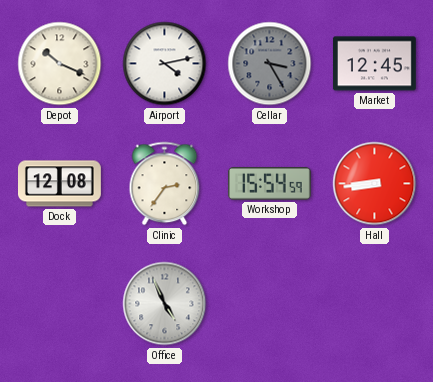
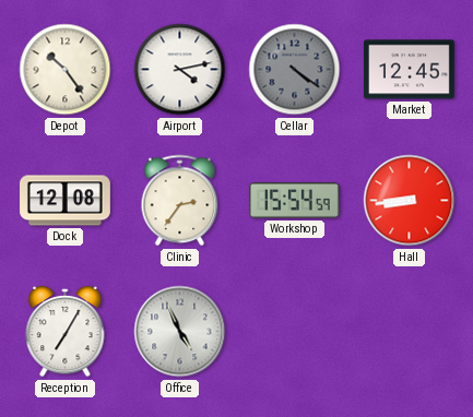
Depot: 10:19 -> 10:24
Cellar: 3:25 -> 4:21
Reception: none -> 7:05
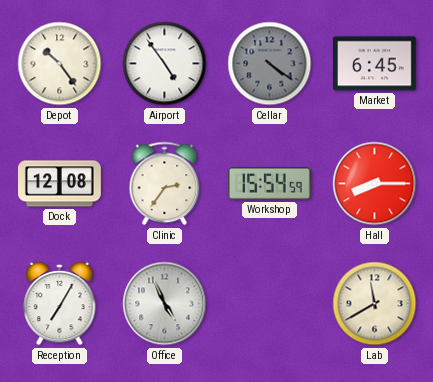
Airport: 4:13 -> 4:54
Market: 12:45 -> 6:45
Hall: 8:44 -> 8:15
Lab: none -> 11:40
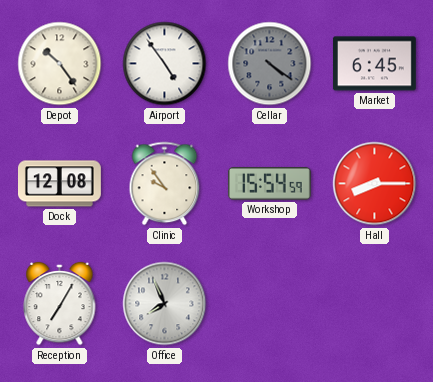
Clinic: 2:36 -> 9:54
Office: 4:56 -> 7:56
Lab: 11:40 -> none
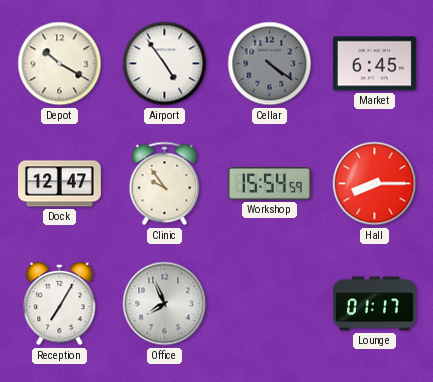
Depot: 10:24 -> 10:20
Dock: 12:08 -> 12:47
Lounge: none -> 01:17
